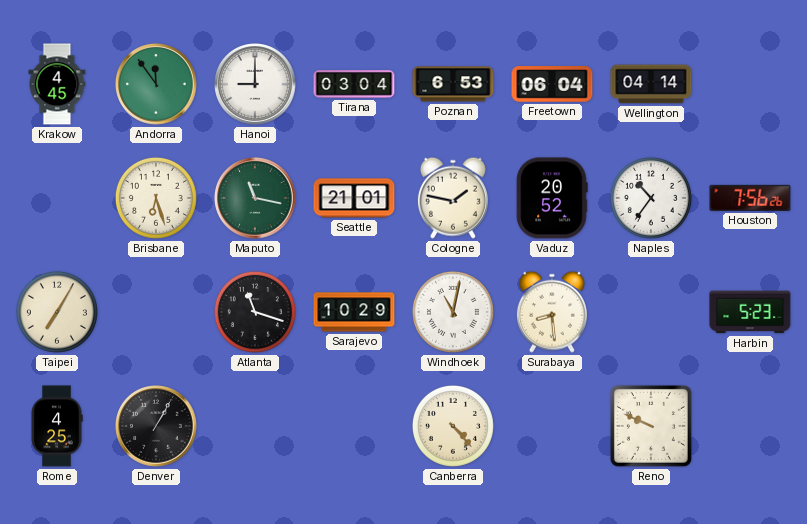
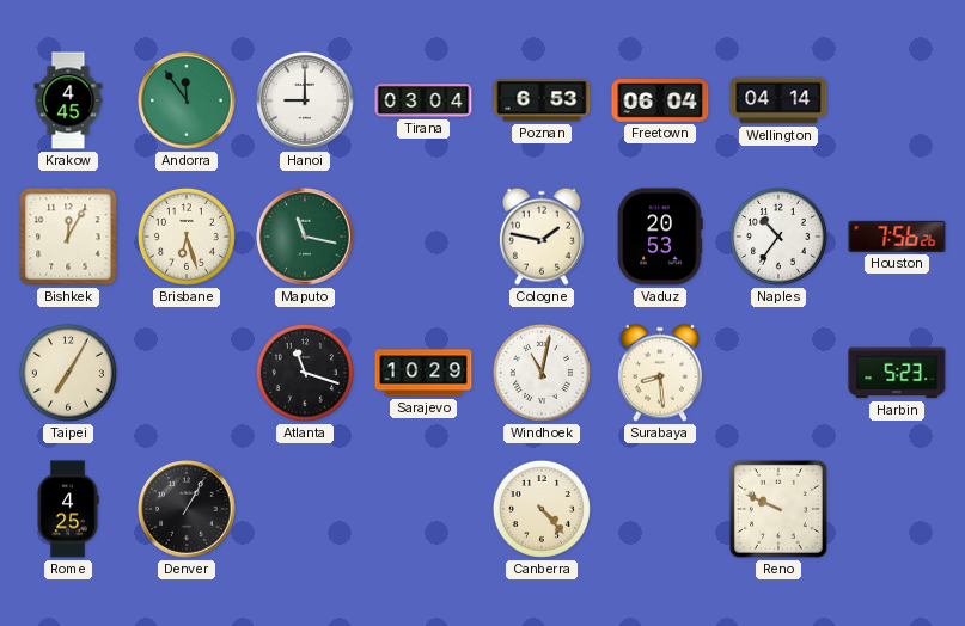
Bishkek: none -> 12:05
Seattle: 21:01 -> none
Vaduz: 20:52 -> 20:53
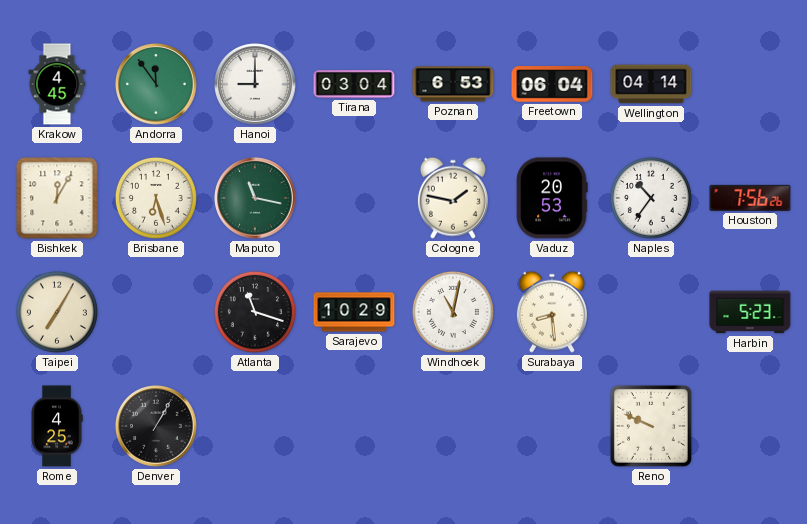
Canberra: 4:23 -> none
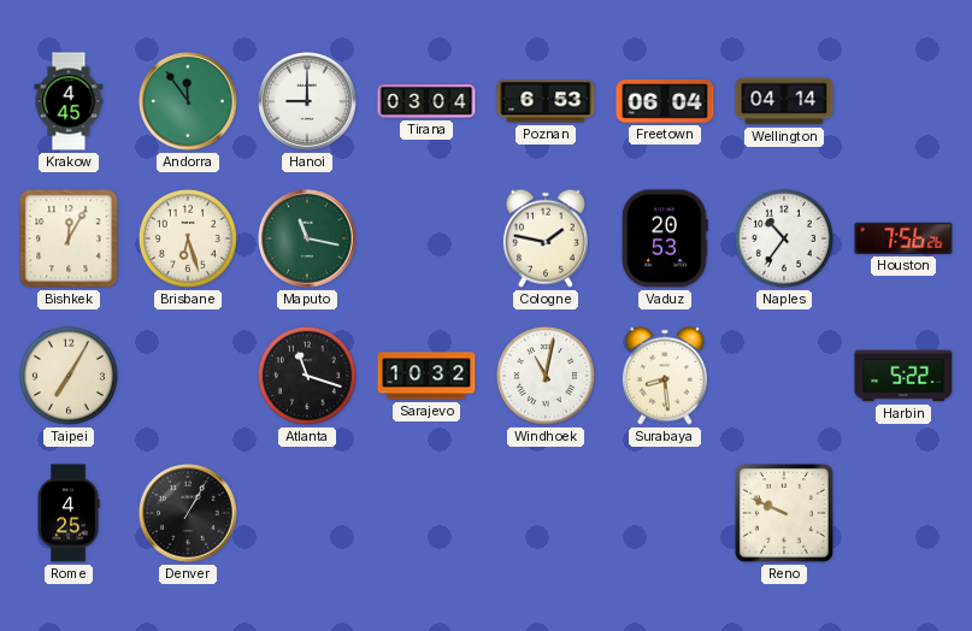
Sarajevo: 10:29 -> 10:32
Harbin: 5:23 -> 5:22
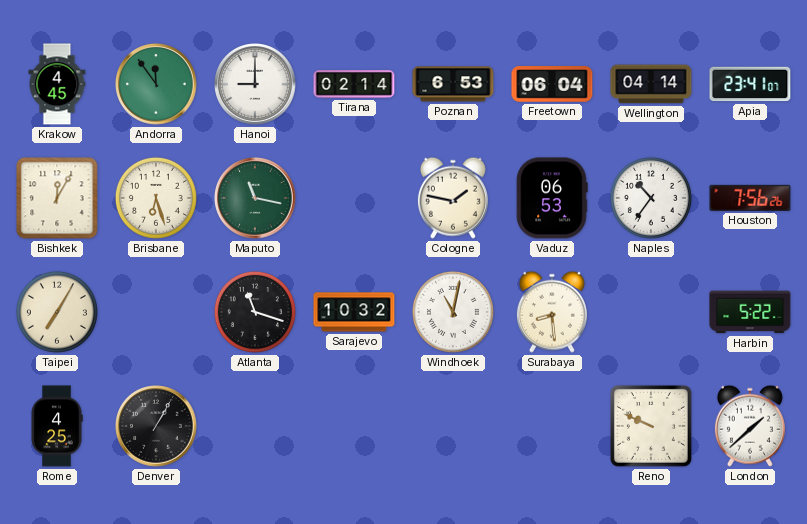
Tirana: 03:04 -> 02:14
Apia: none -> 23:41
Vaduz: 20:53 -> 06:53
London: none -> 1:38
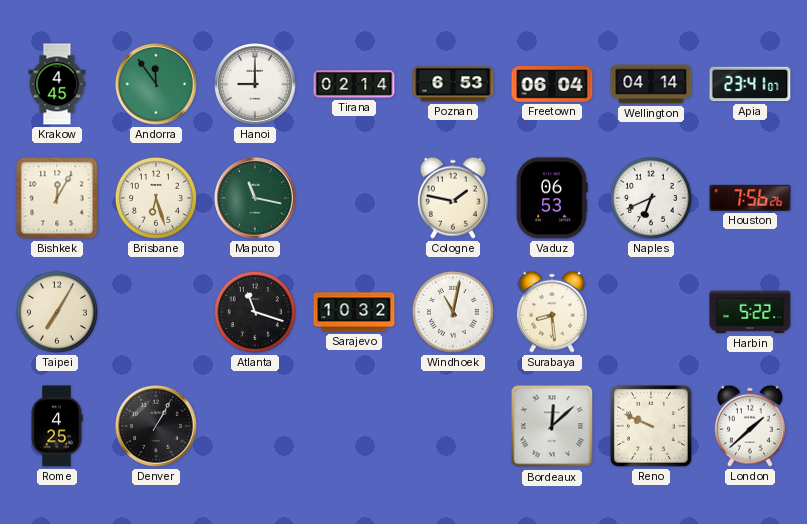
Naples: 10:36 -> 6:41
Bordeaux: none -> 12:08
